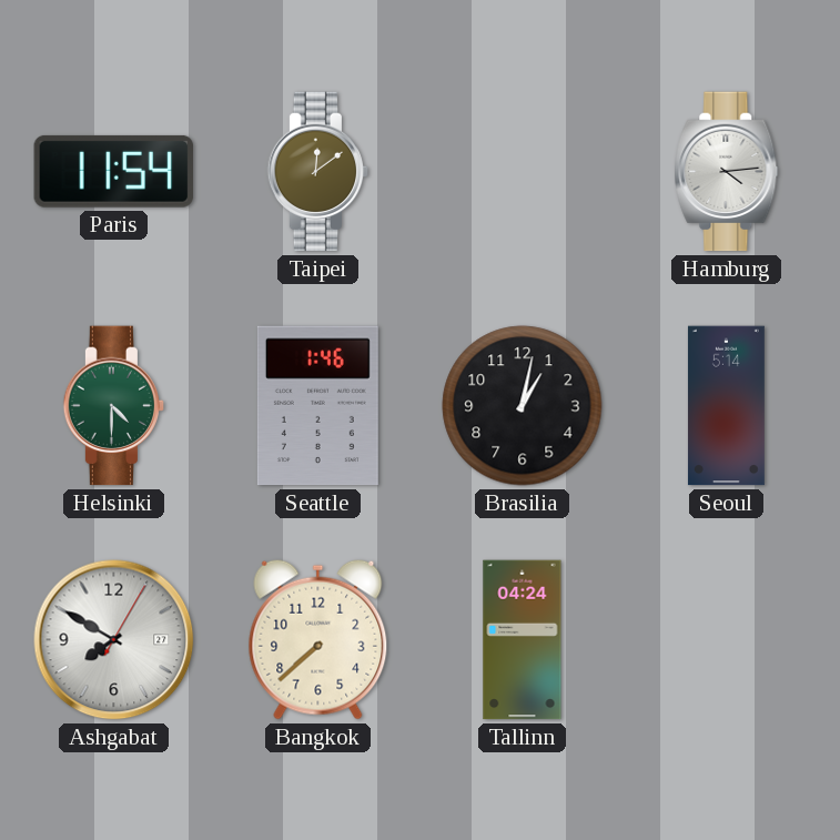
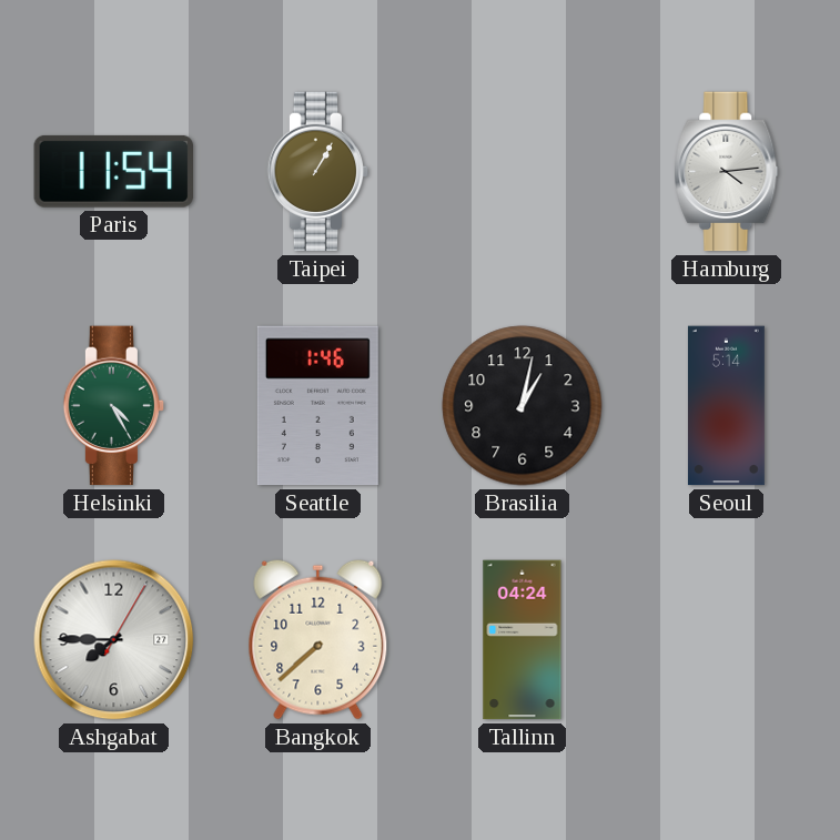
Taipei: 12:09 -> 1:05
Helsinki: 4:30 -> 4:25
Ashgabat: 7:50 -> 7:45
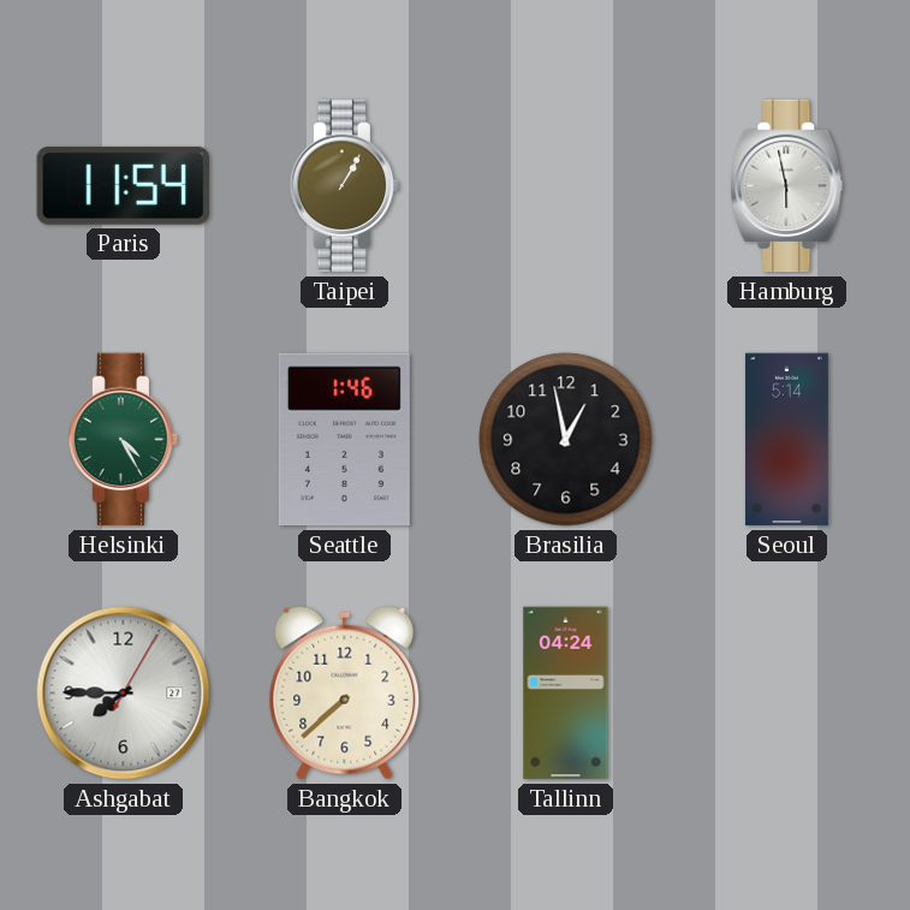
Hamburg: 4:14 -> 5:58
Brasilia: 1:02 -> 12:58
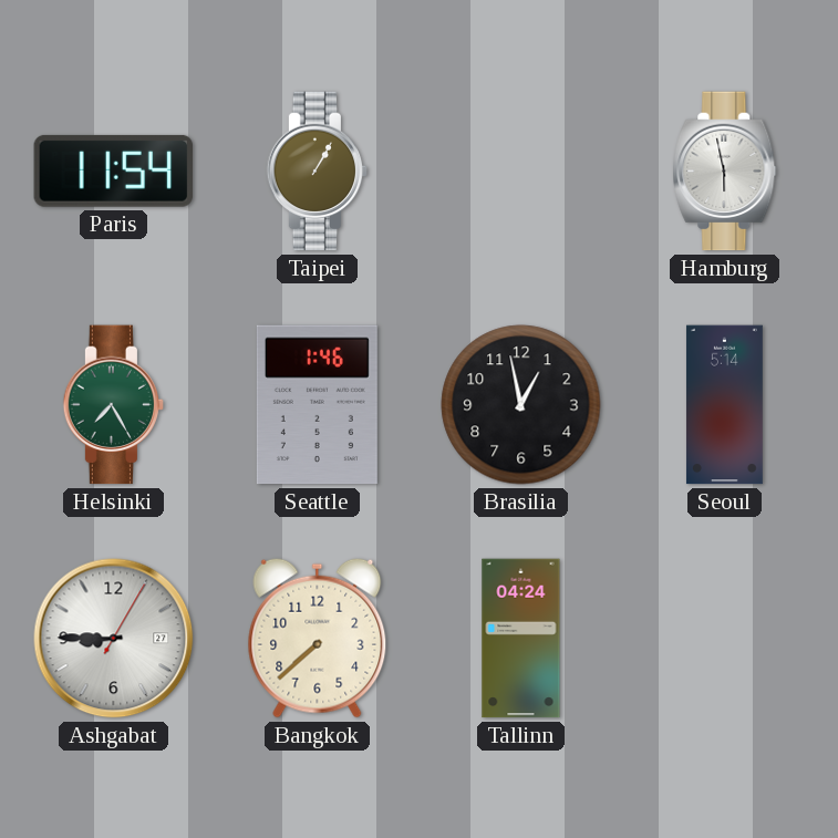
Helsinki: 4:25 -> 7:25
Ashgabat: 7:45 -> 8:45
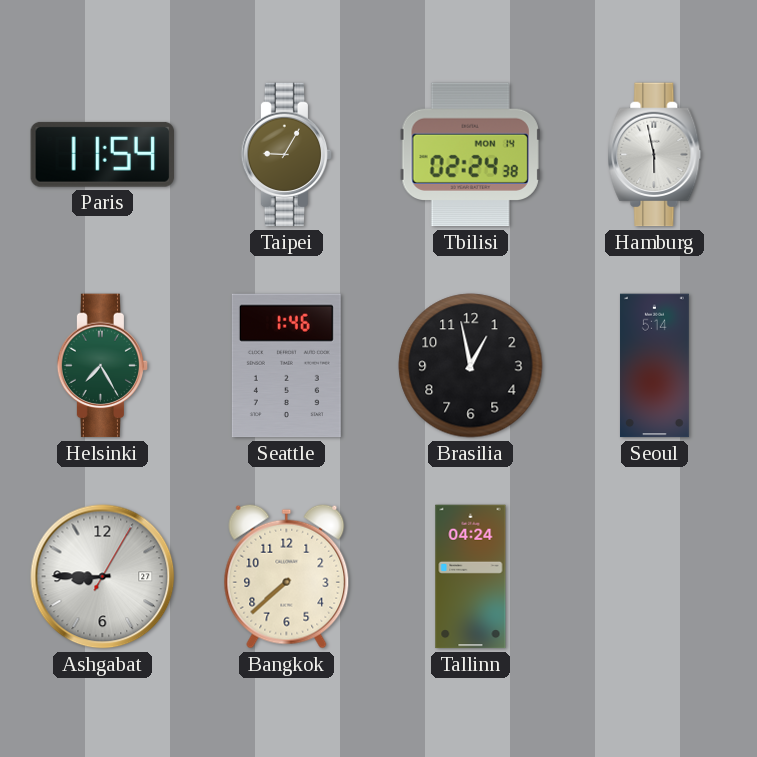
Taipei: 1:05 -> 9:05
Tbilisi: none -> 02:24
